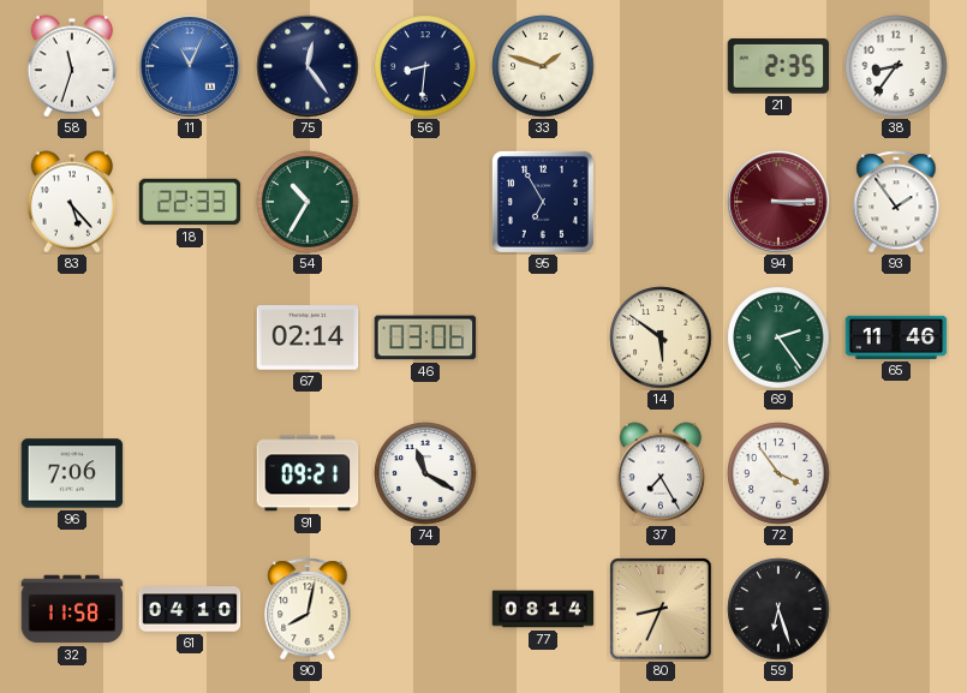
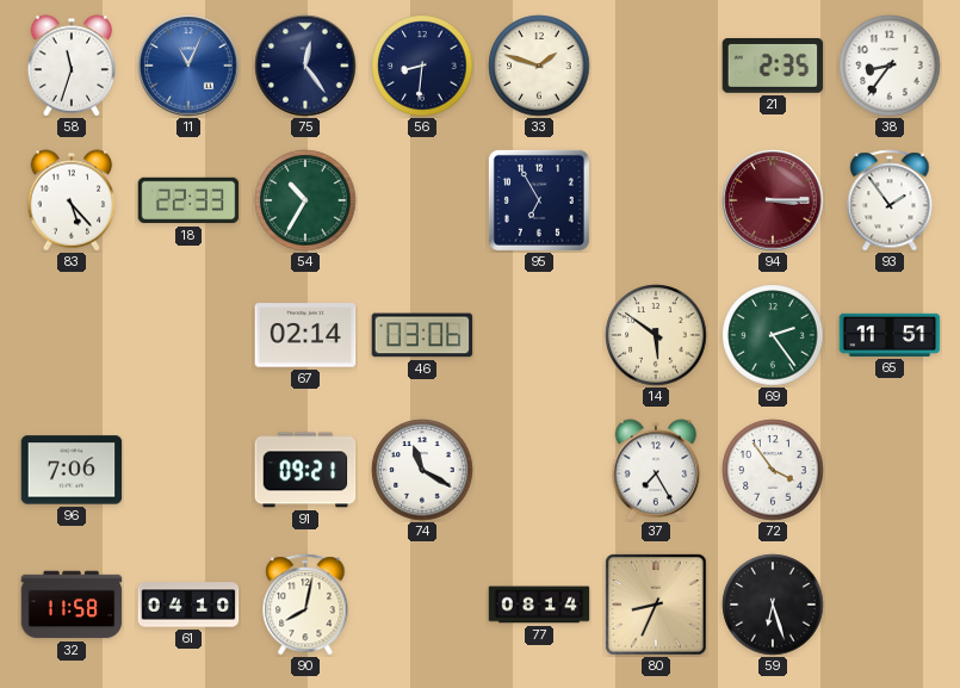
65: 11:46 -> 11:51
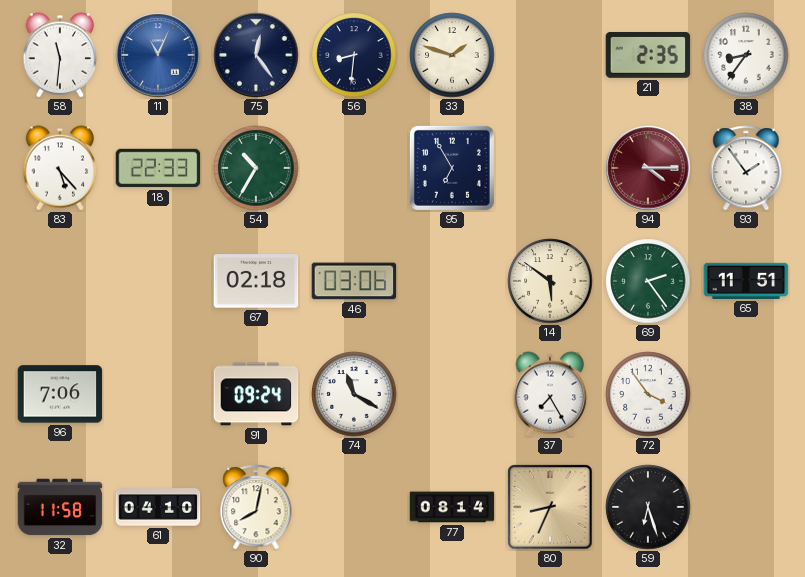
58: 11:33 -> 11:31
94: 3:15 -> 4:15
67: 02:14 -> 02:18
91: 09:21 -> 09:24
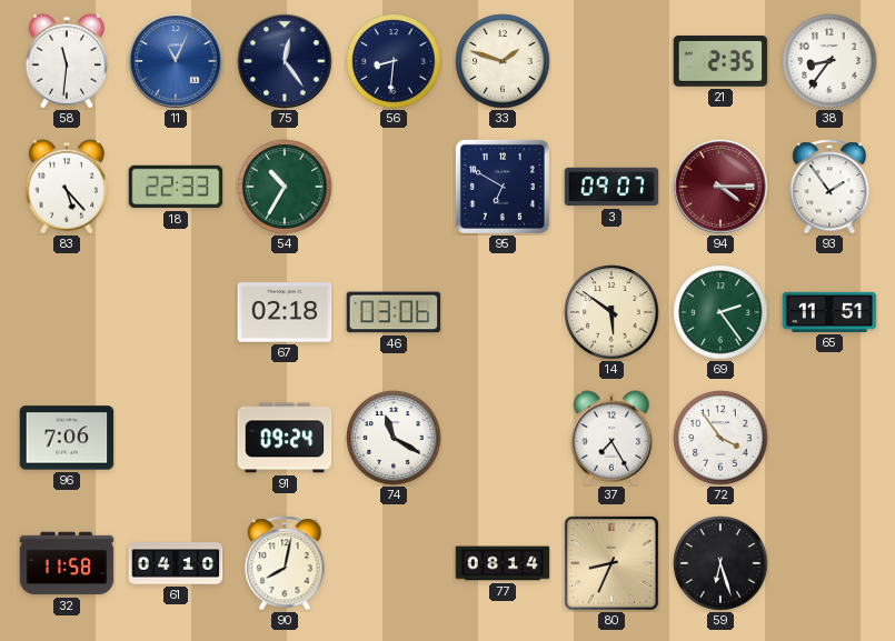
95: 6:55 -> 6:50
3: none -> 09:07
